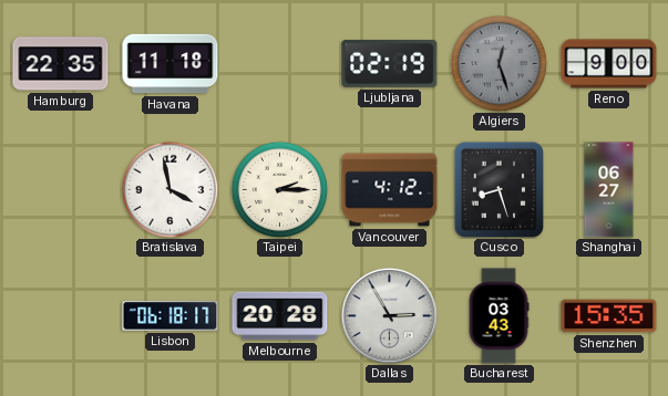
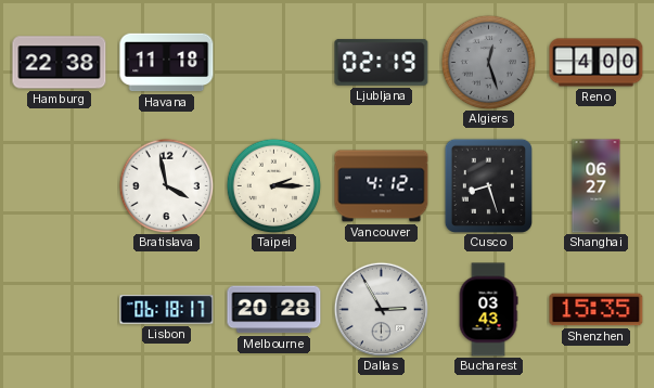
Hamburg: 22:35 -> 22:38
Reno: 9:00 -> 4:00
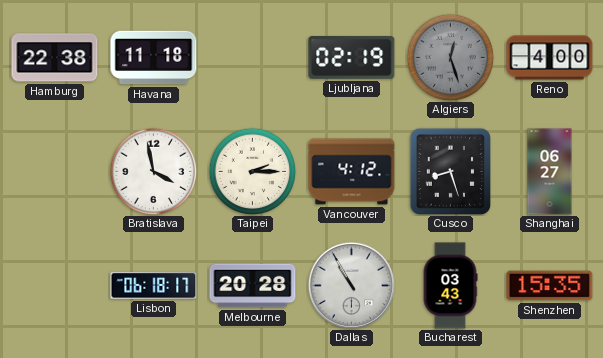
Dallas: 2:55 -> 10:55
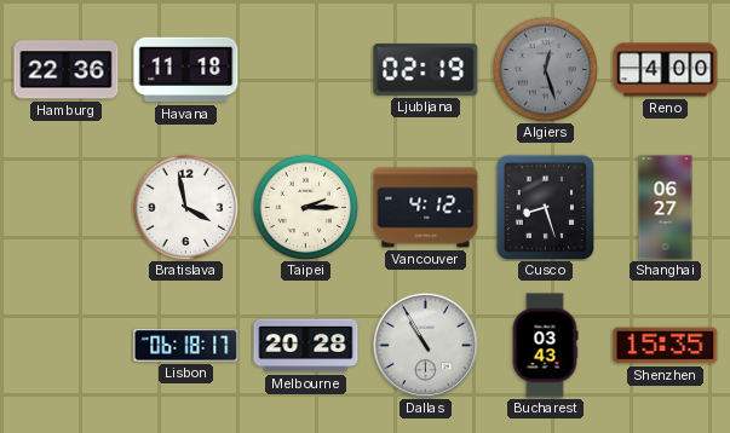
Hamburg: 22:38 -> 22:36
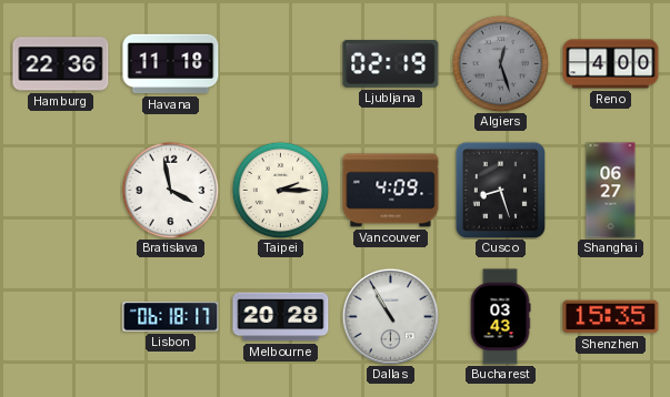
Vancouver: 4:12 -> 4:09
